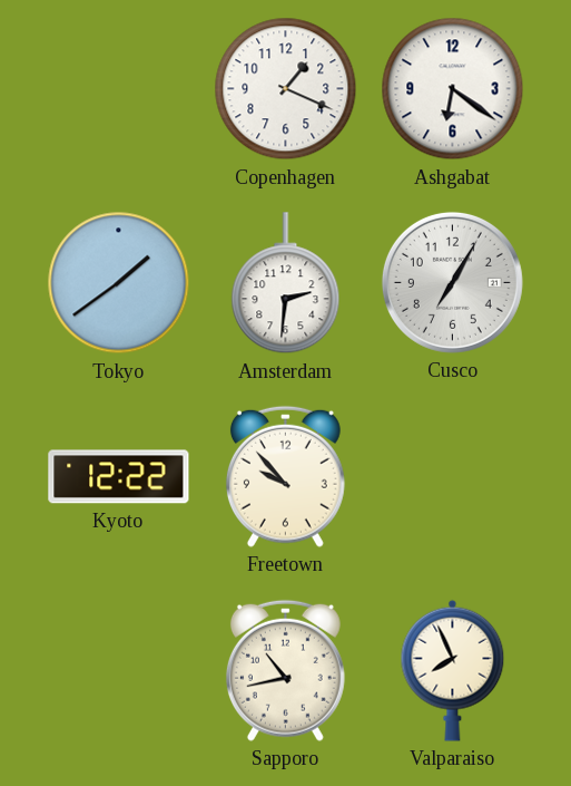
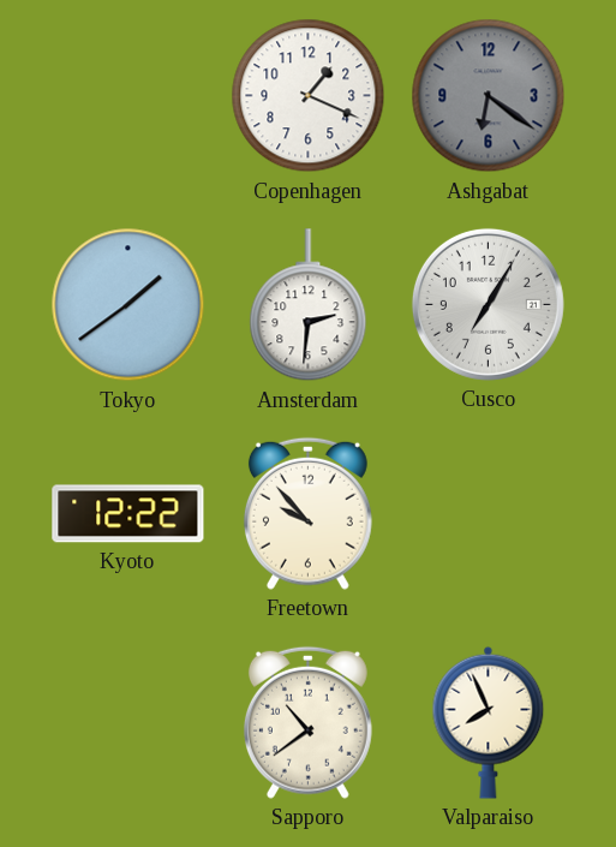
Ashgabat dial: white -> grey
Sapporo: 10:43 -> 10:39
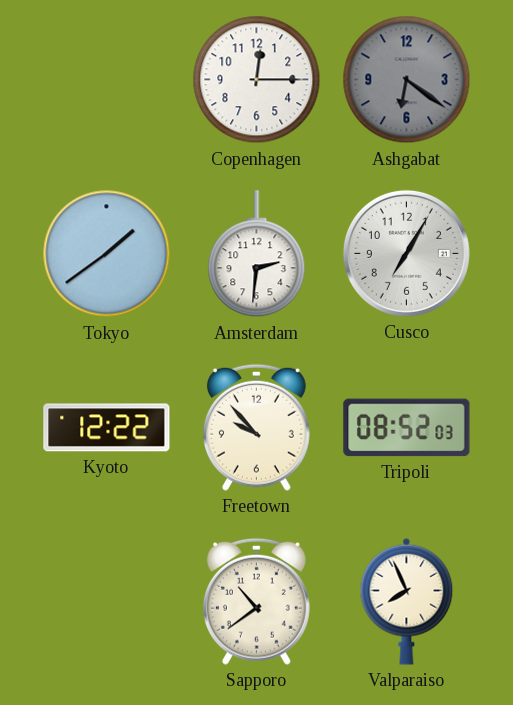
Copenhagen: 1:19 -> 12:15
Tripoli: none -> 08:52
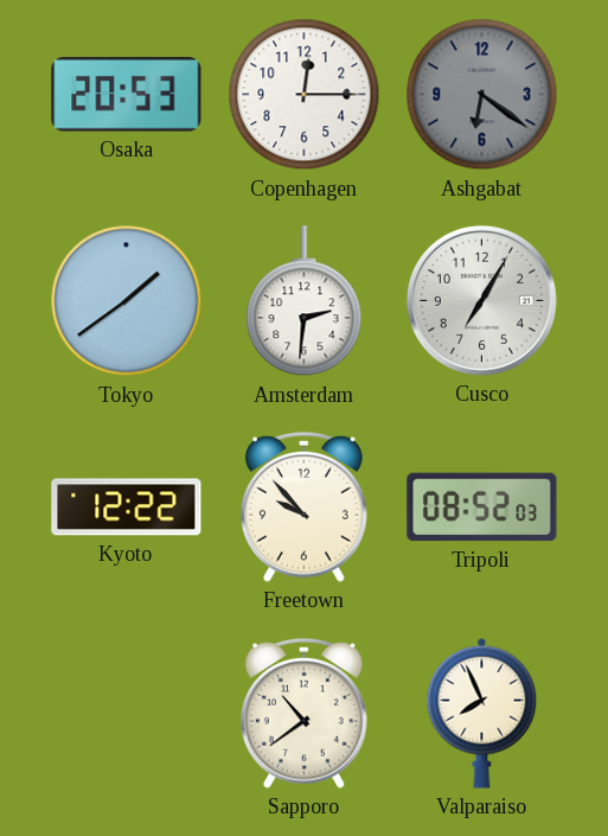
Osaka: none -> 20:53
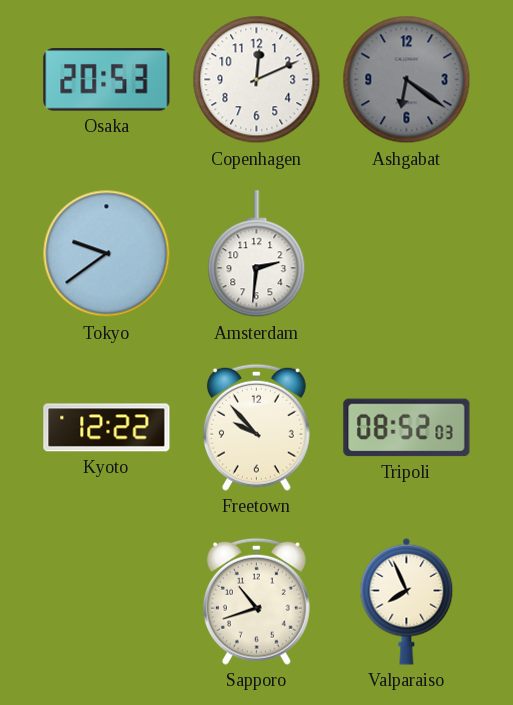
Copenhagen: 12:15 -> 12:11
Tokyo: 1:39 -> 9:39
Cusco: 7:05 -> none
Sapporo: 10:39 -> 10:42
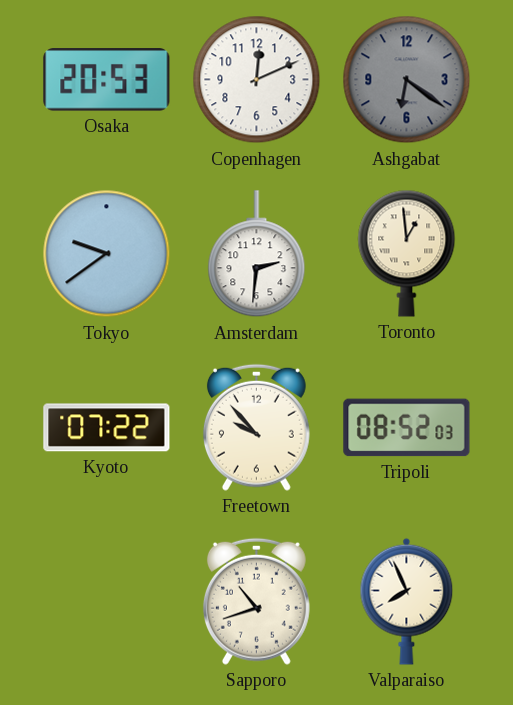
Toronto: none -> 12:59
Kyoto: 12:22 -> 07:22
